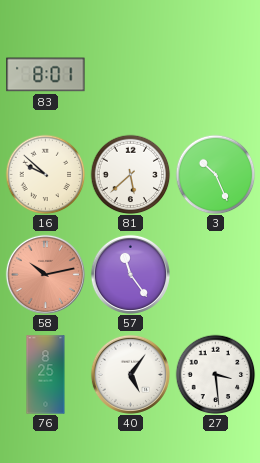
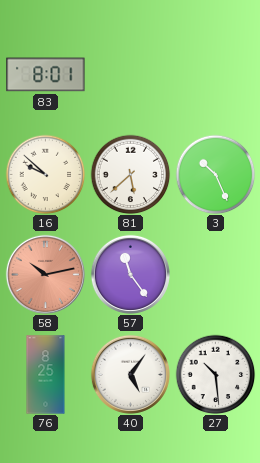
27: 3:29 -> 10:29
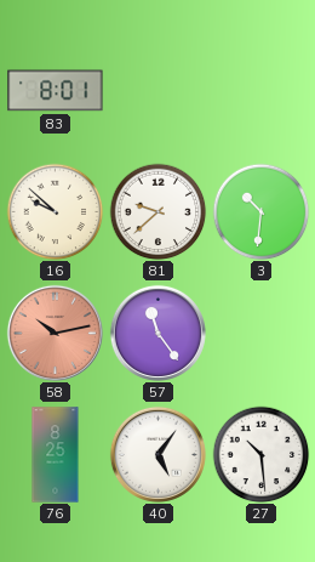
81: 5:38 -> 9:38
3: 10:26 -> 10:31
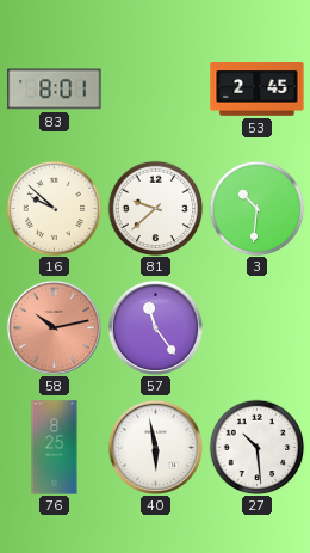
53: none -> 2:45
40: 5:06 -> 5:58
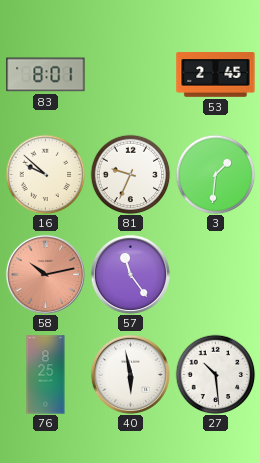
81: 9:38 -> 9:34
3: 10:31 -> 1:31
